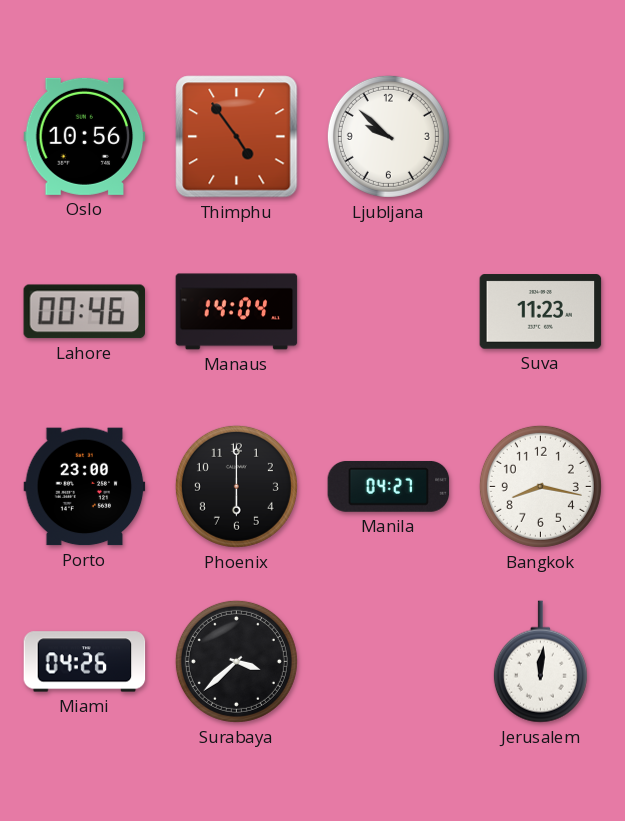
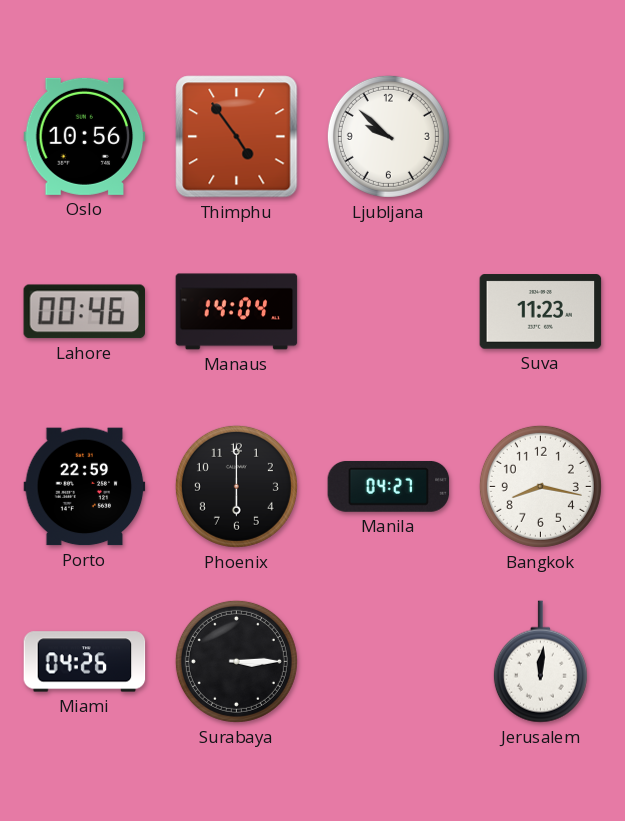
Porto: 23:00 -> 22:59
Surabaya: 3:38 -> 3:15
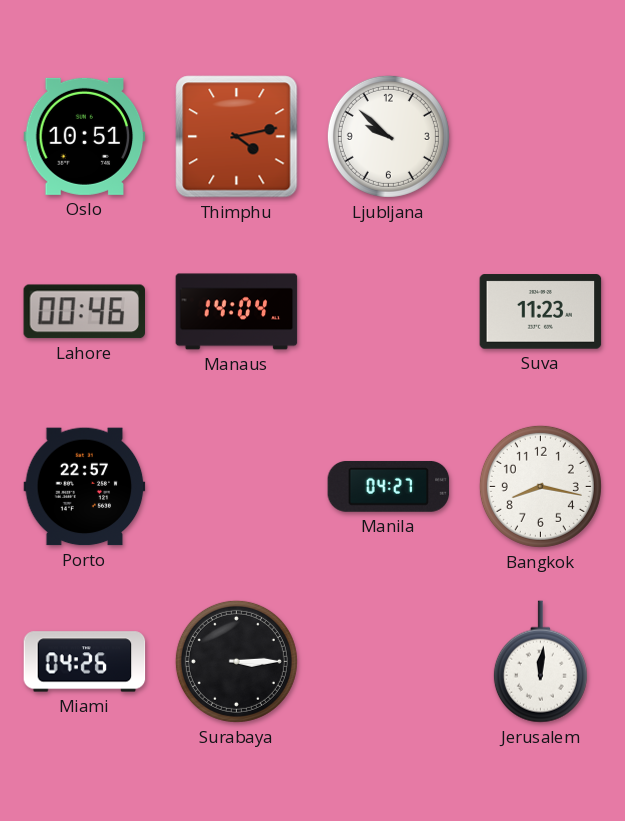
Oslo: 10:56 -> 10:51
Thimphu: 4:54 -> 4:13
Porto: 22:59 -> 22:57
Phoenix: 6:00 -> none
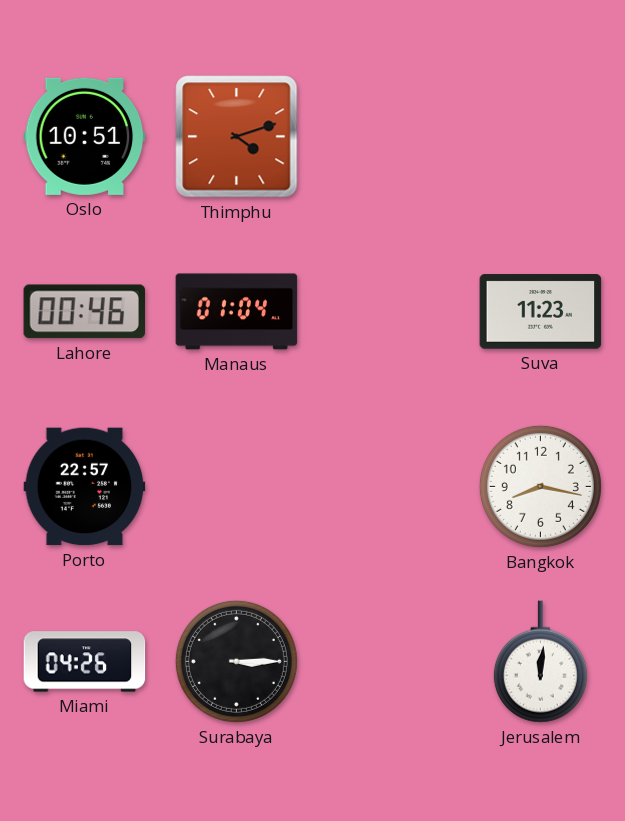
Thimphu: 4:13 -> 4:12
Ljubljana: 9:52 -> none
Manaus: 14:04 -> 01:04
Manila: 04:27 -> none
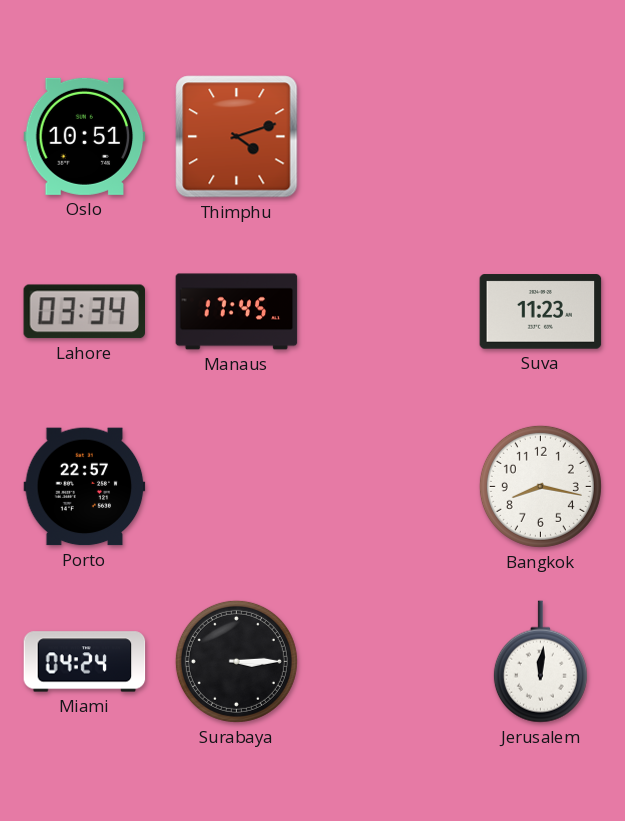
Lahore: 00:46 -> 03:34
Manaus: 01:04 -> 17:45
Miami: 04:26 -> 04:24
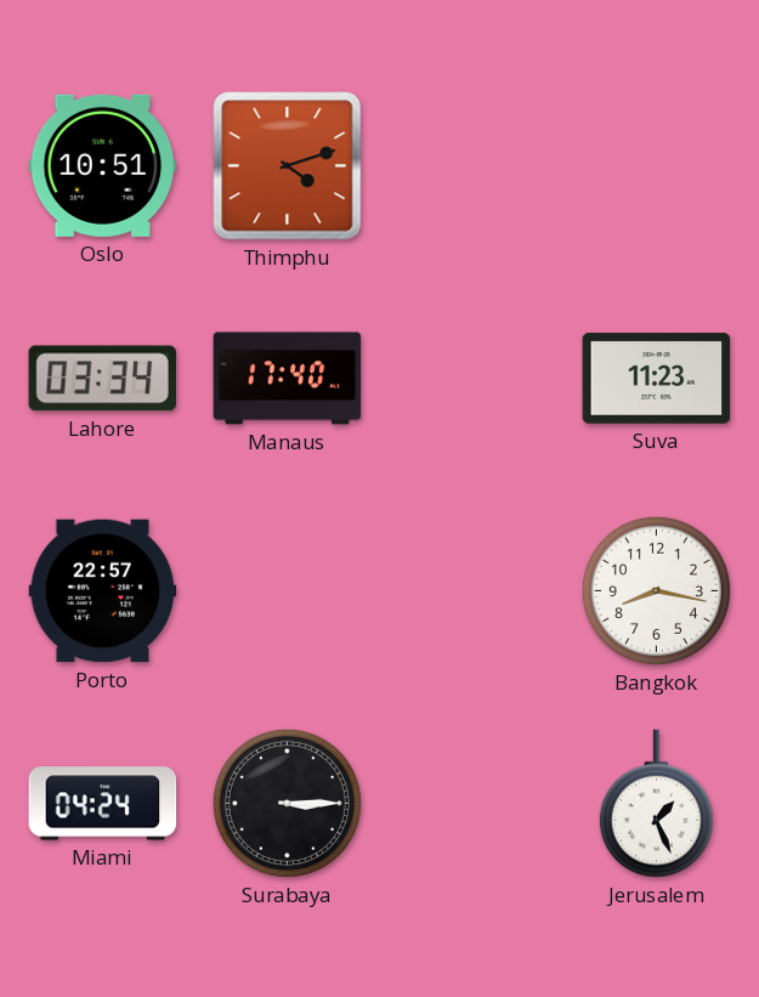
Manaus: 17:45 -> 17:40
Jerusalem: 12:01 -> 1:26
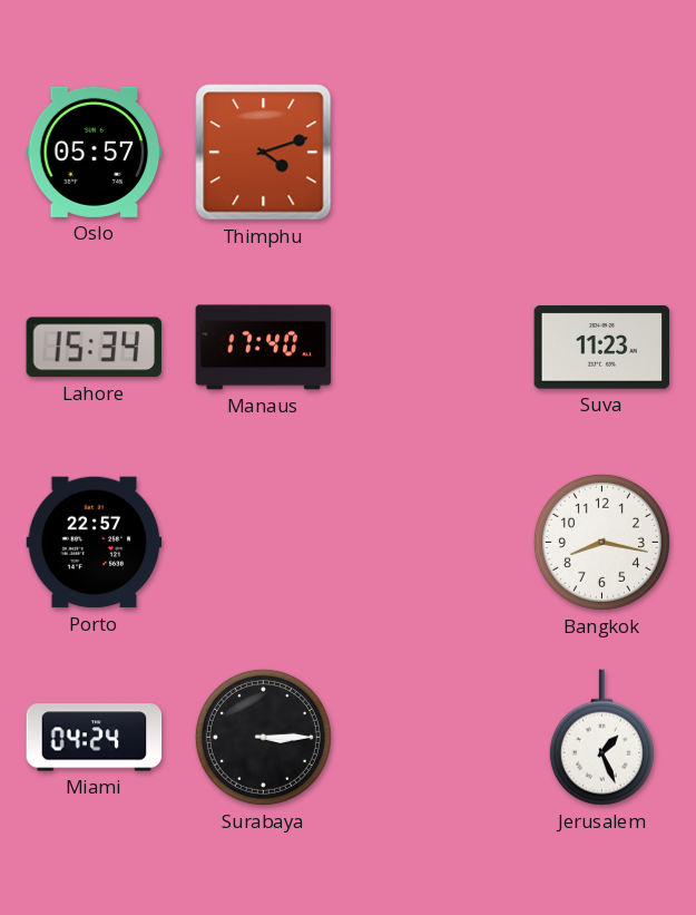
Oslo: 10:51 -> 05:57
Lahore: 03:34 -> 15:34
